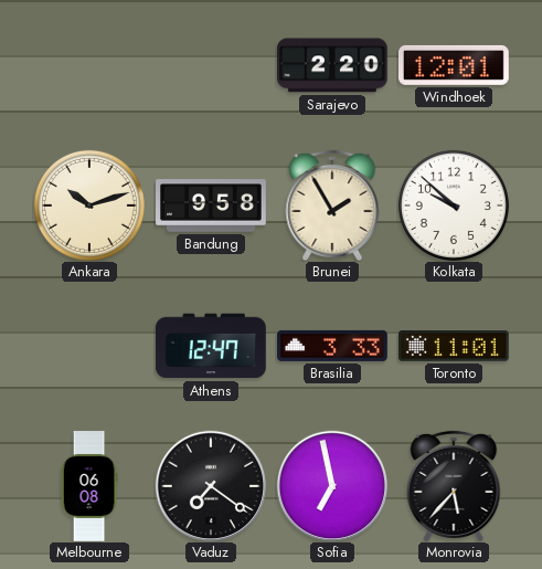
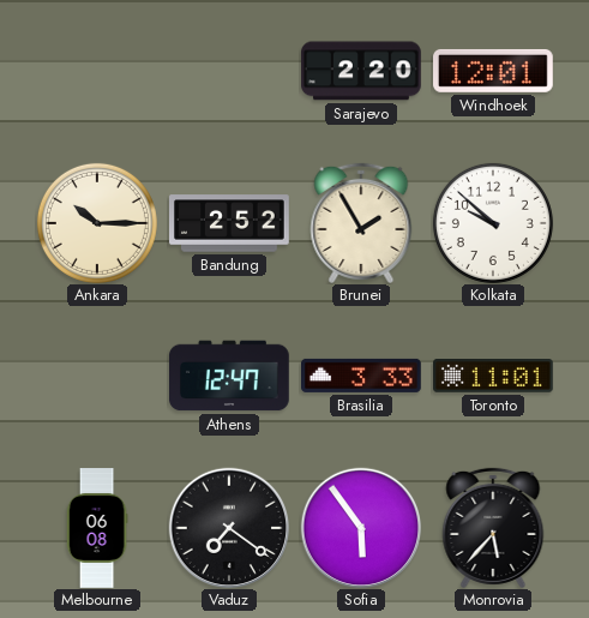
Ankara: 10:12 -> 10:15
Bandung: 9:58 -> 2:52
Sofia: 6:58 -> 5:54
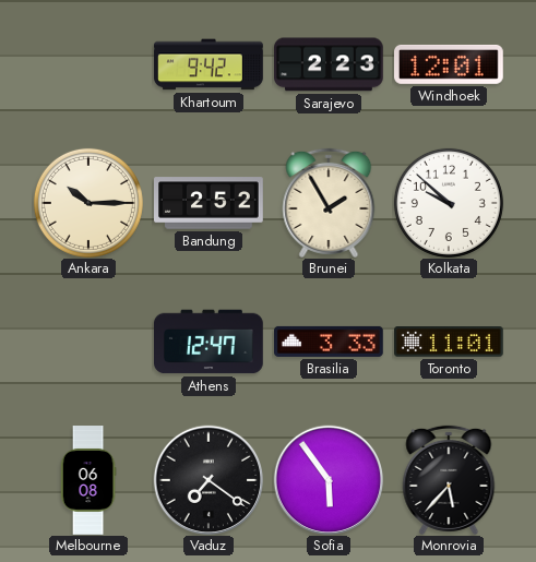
Khartoum: none -> 9:42
Sarajevo: 2:20 -> 2:23
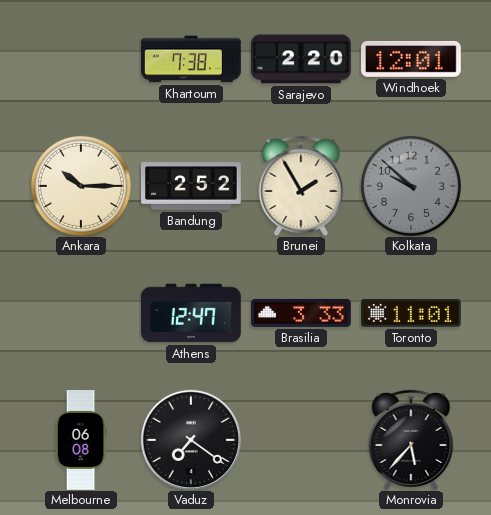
Khartoum: 9:42 -> 7:38
Sarajevo: 2:23 -> 2:20
Kolkata dial: white -> grey
Sofia: 5:54 -> none
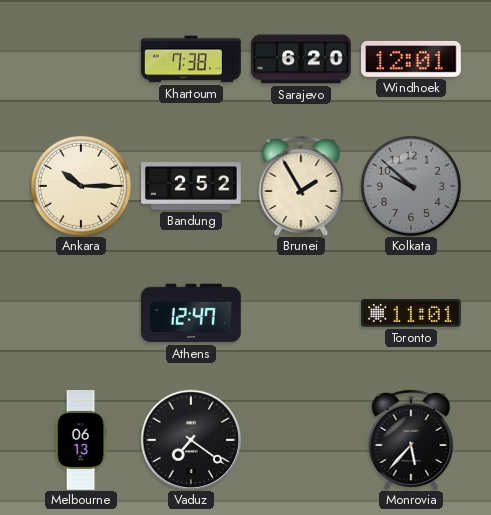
Sarajevo: 2:20 -> 6:20
Brasilia: 3:33 -> none
Melbourne: 06:08 -> 06:13
